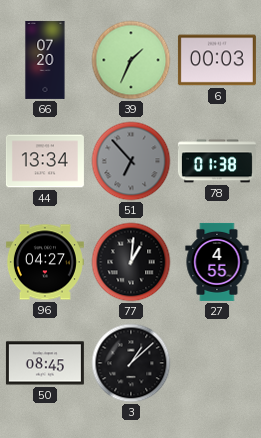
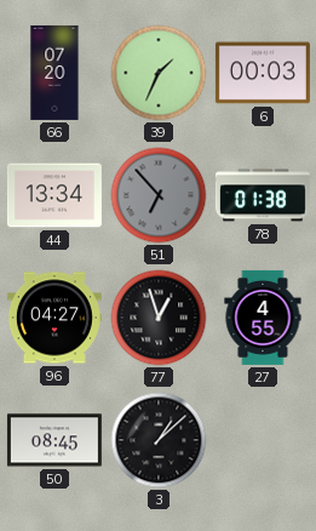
77: 1:01 -> 12:57
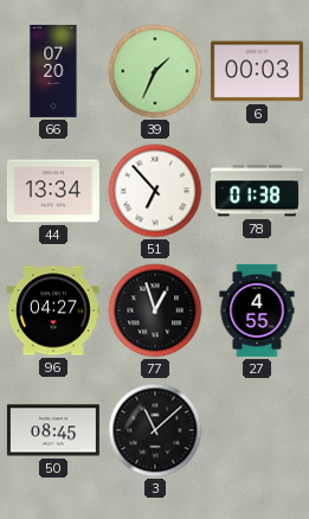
51 dial: grey -> white
3: 1:08 -> 11:08
